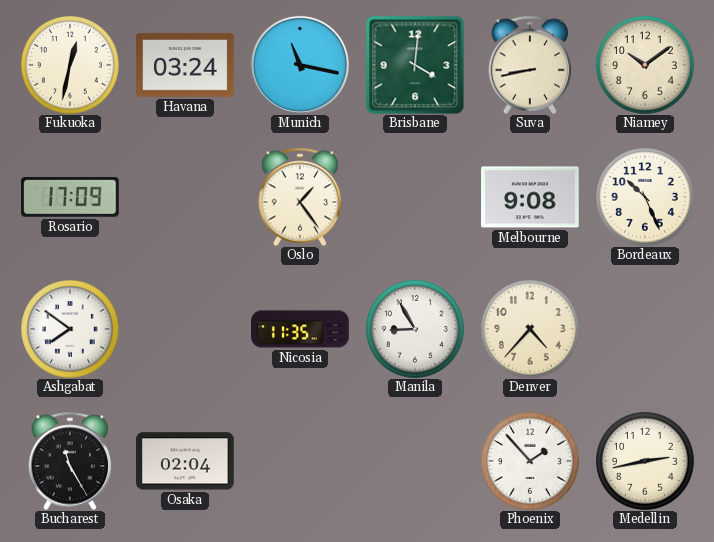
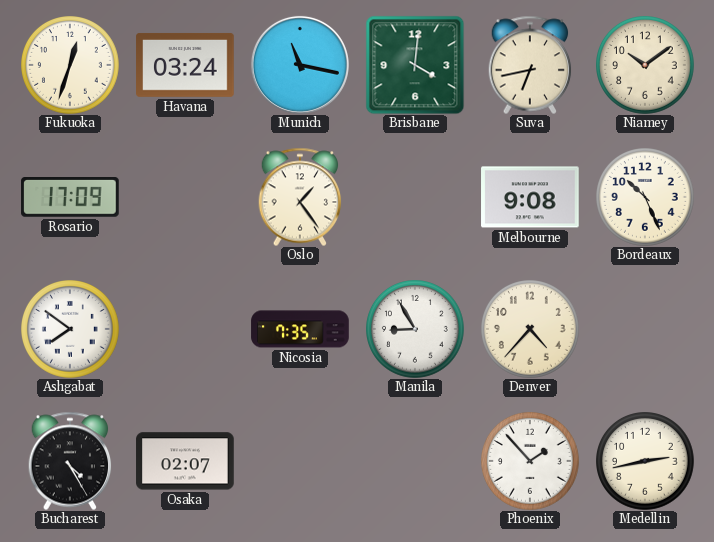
Fukuoka: 12:32 -> 12:33
Suva: 8:43 -> 6:43
Nicosia: 11:35 -> 7:35
Bucharest: 11:25 -> 4:25
Osaka: 02:04 -> 02:07
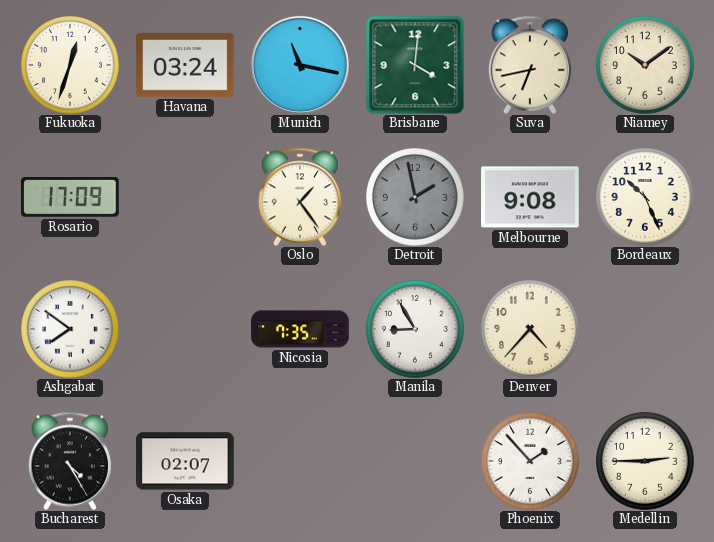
Detroit: none -> 1:58
Medellin: 2:43 -> 2:45
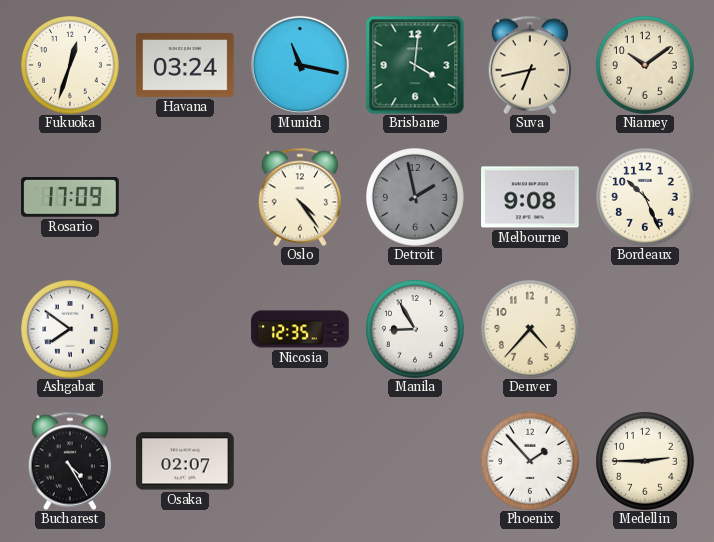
Oslo: 1:24 -> 4:24
Nicosia: 7:35 -> 12:35
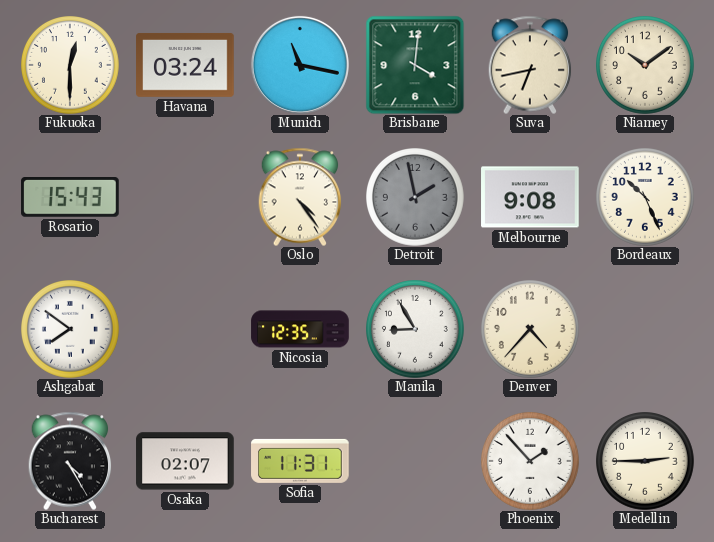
Fukuoka: 12:33 -> 12:30
Rosario: 17:09 -> 15:43
Sofia: none -> 11:31
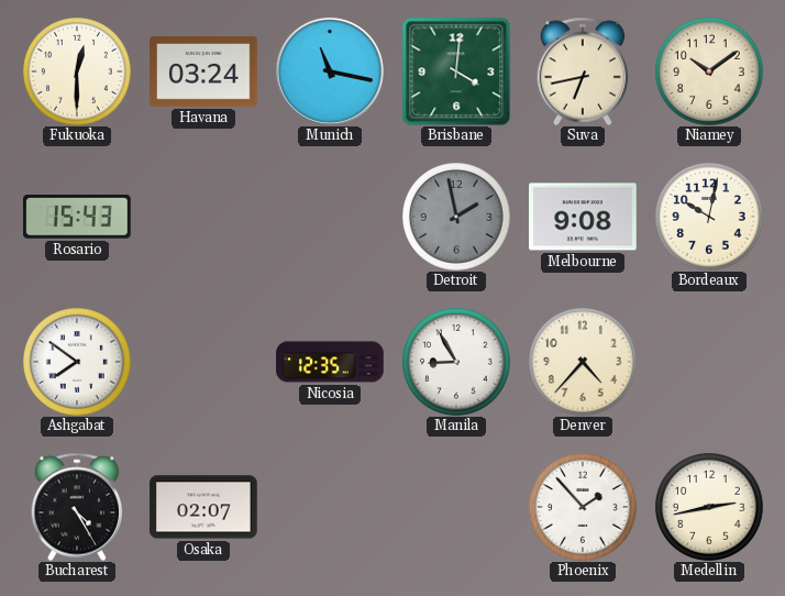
Oslo: 4:24 -> none
Bordeaux: 10:26 -> 10:02
Sofia: 11:31 -> none
Medellin: 2:45 -> 2:43
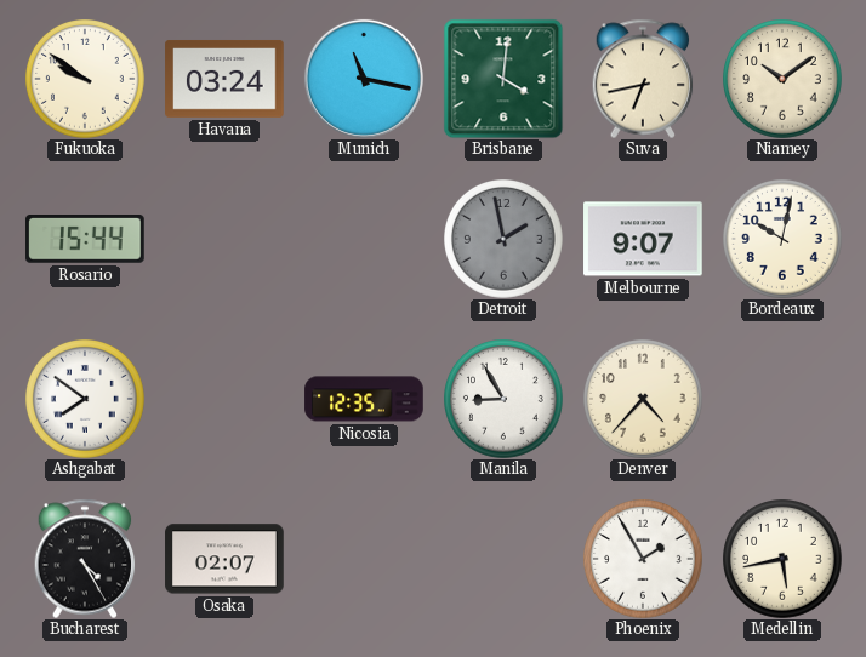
Fukuoka: 12:30 -> 9:51
Rosario: 15:43 -> 15:44
Melbourne: 9:08 -> 9:07
Phoenix: 1:53 -> 1:55
Medellin: 2:43 -> 5:43
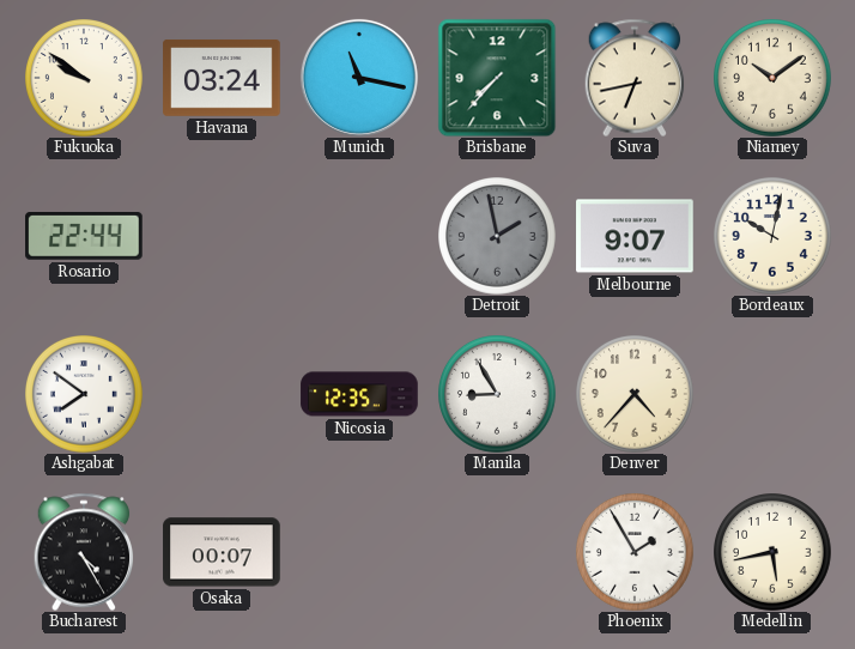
Brisbane: 4:01 -> 7:37
Rosario: 15:44 -> 22:44
Osaka: 02:07 -> 00:07
